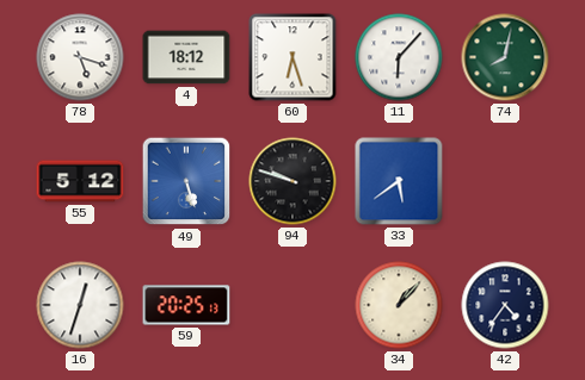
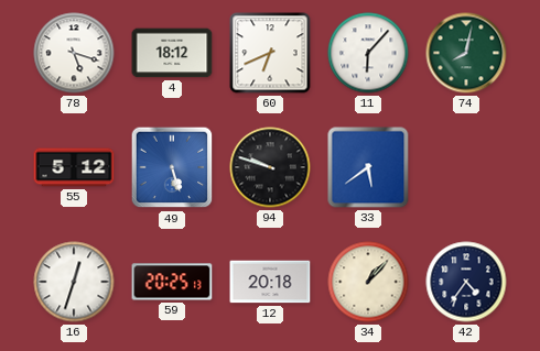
60: 6:27 -> 6:41
12: none -> 20:18
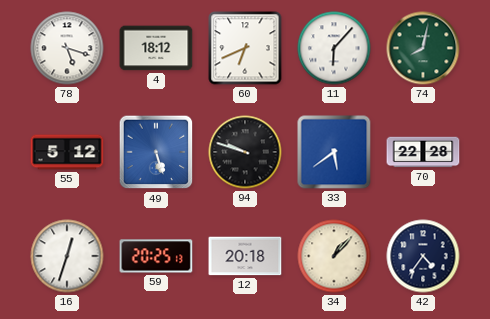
70: none -> 22:28
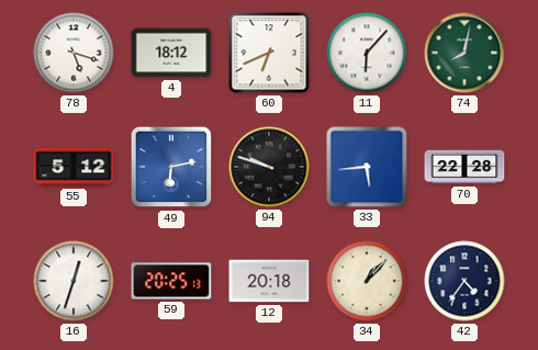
49: 5:27 -> 6:13
33: 5:39 -> 5:44
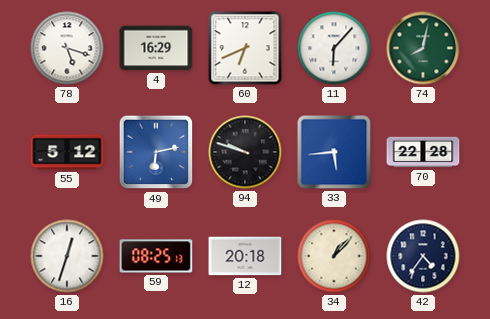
4: 18:12 -> 16:29
59: 20:25 -> 08:25
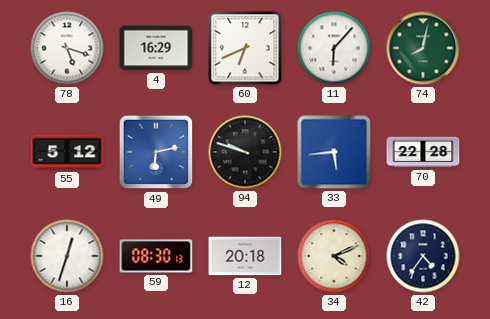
59: 08:25 -> 08:30
34: 1:07 -> 4:11
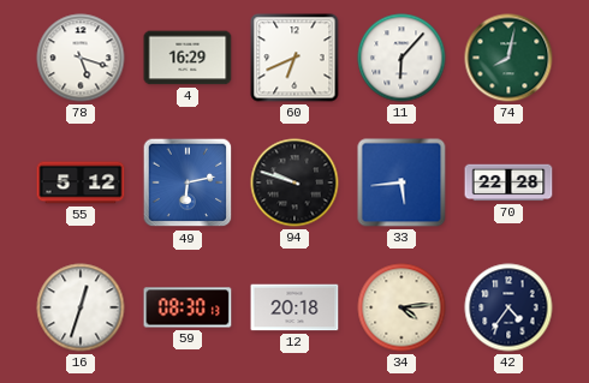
34: 4:11 -> 4:14
